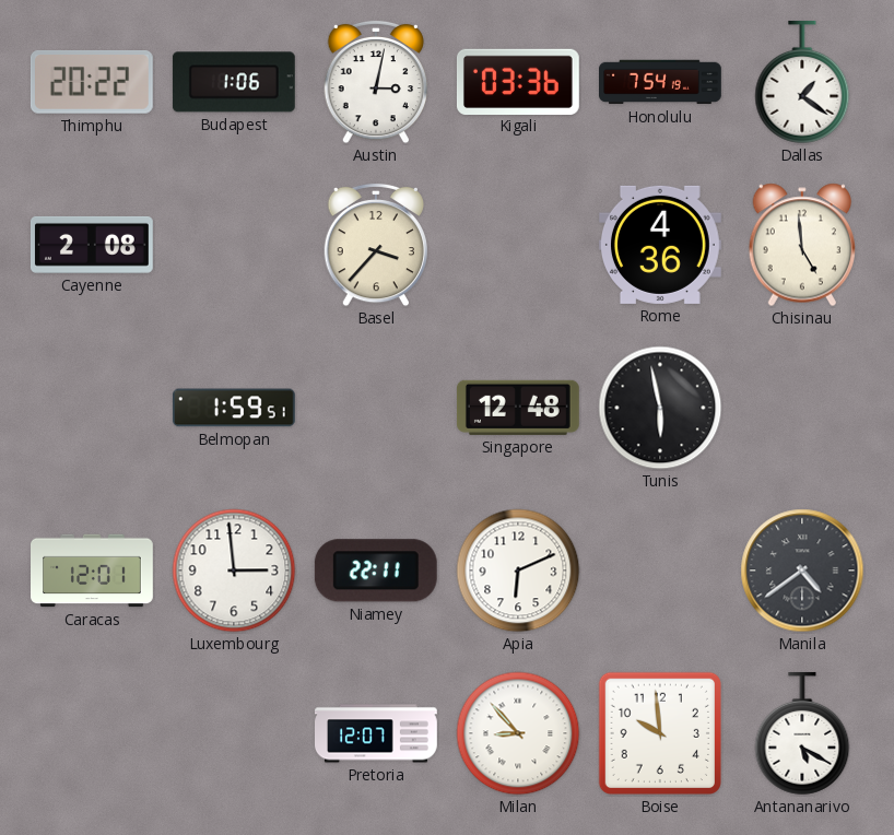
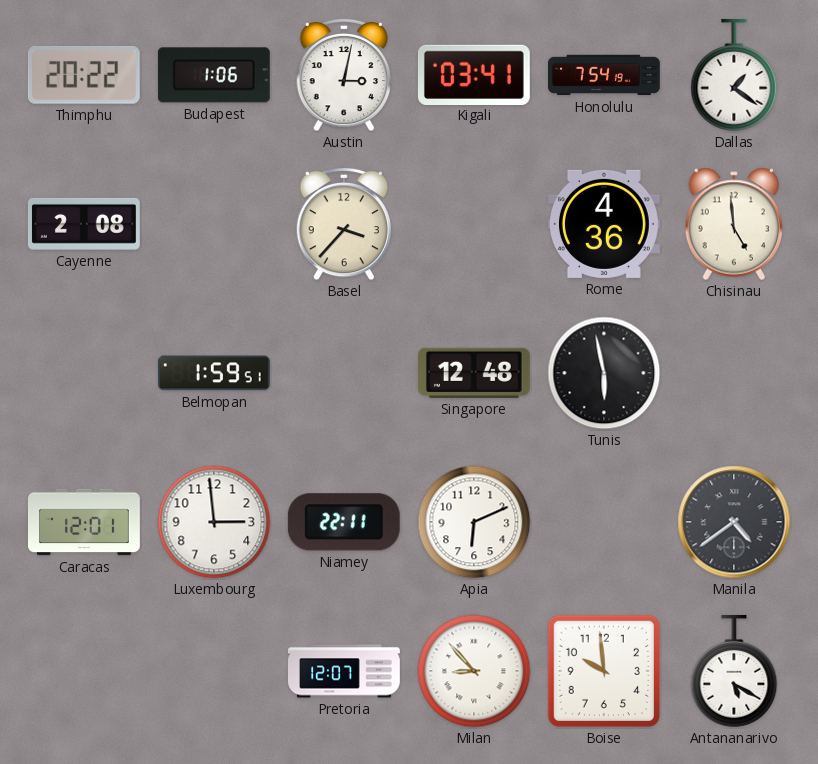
Kigali: 03:36 -> 03:41
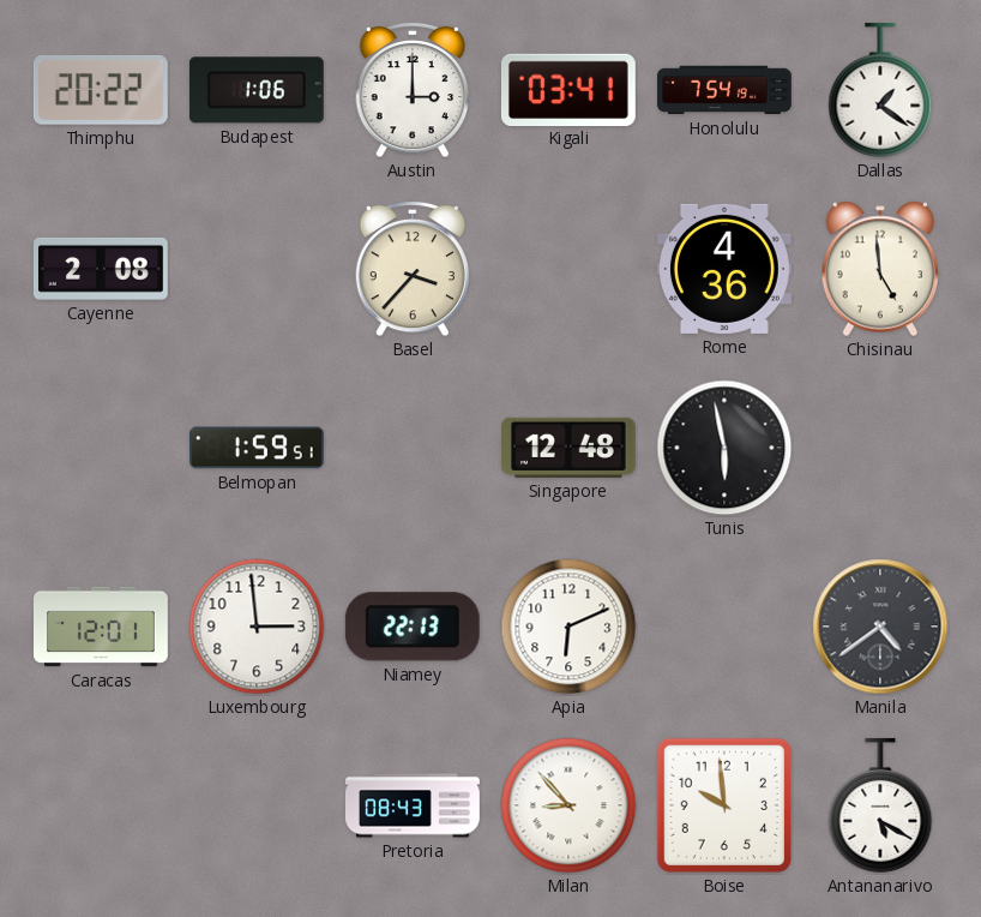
Austin: 3:02 -> 3:00
Niamey: 22:11 -> 22:13
Pretoria: 12:07 -> 08:43
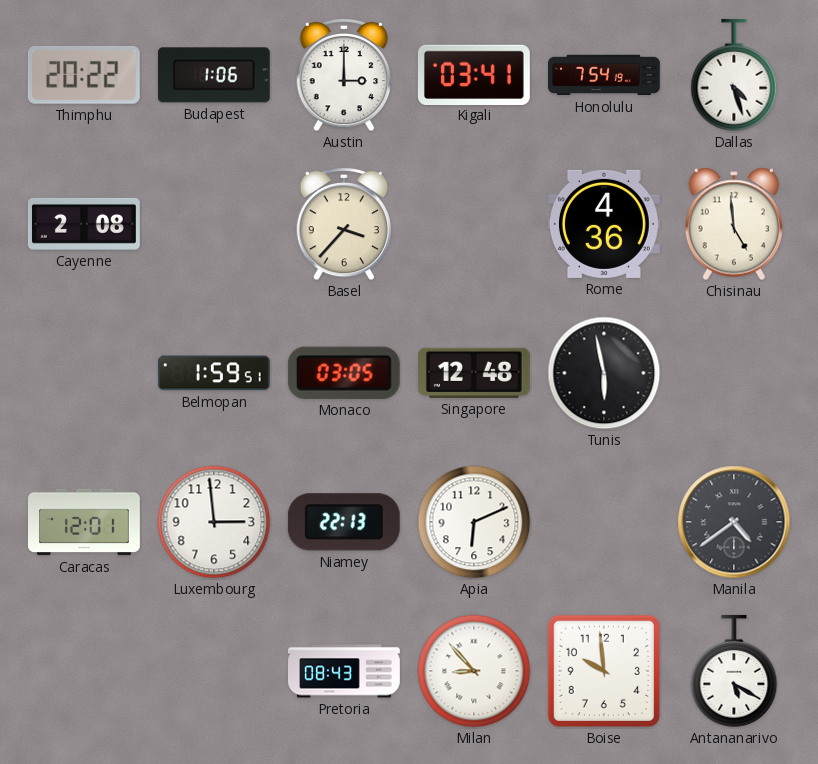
Dallas: 1:21 -> 4:27
Monaco: none -> 03:05
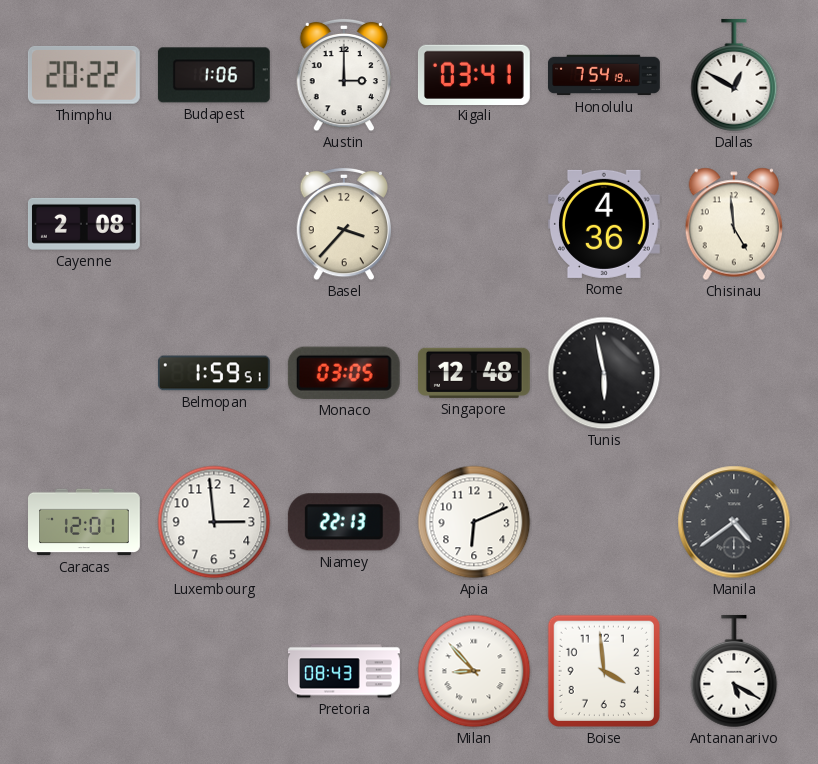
Dallas: 4:27 -> 12:50
Boise: 9:59 -> 3:59
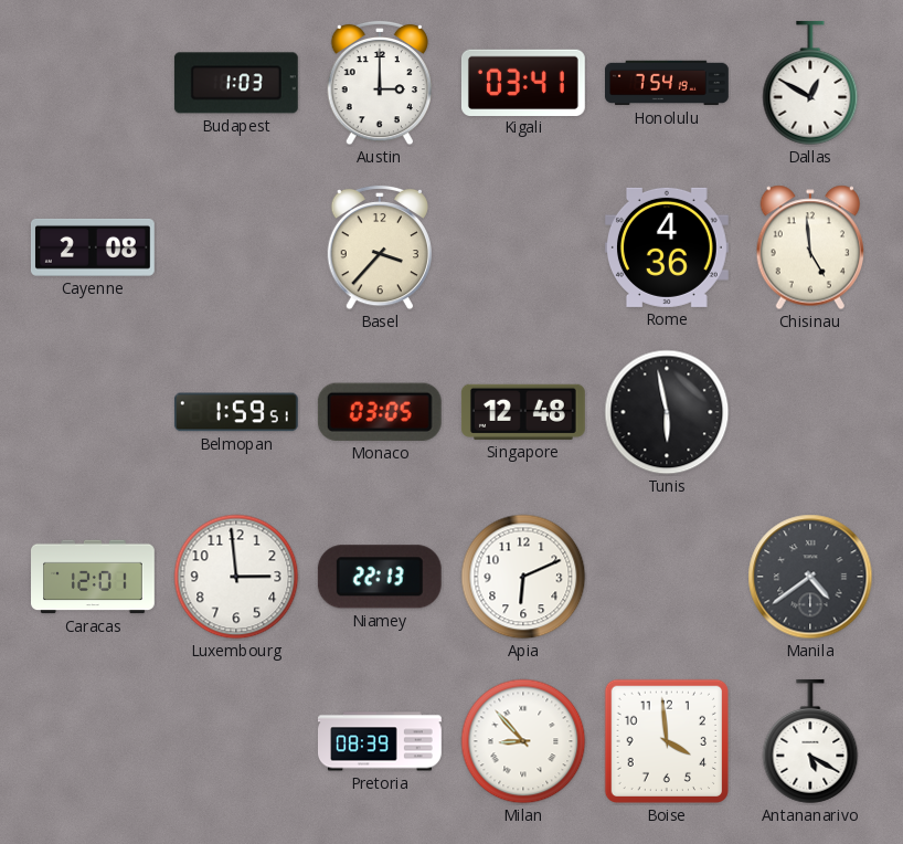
Thimphu: 20:22 -> none
Budapest: 1:06 -> 1:03
Pretoria: 08:43 -> 08:39
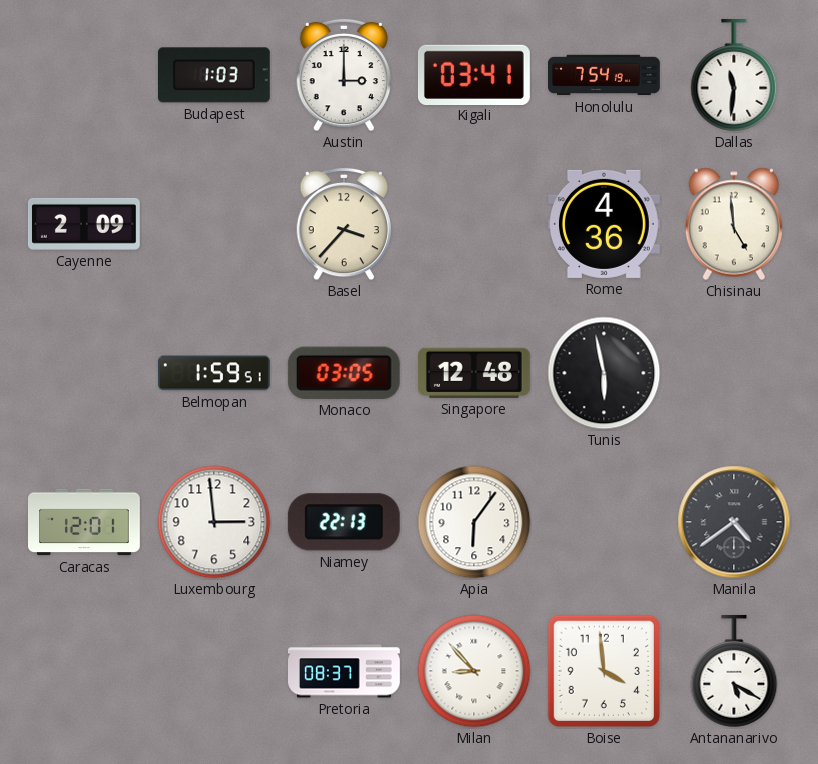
Dallas: 12:50 -> 11:31
Cayenne: 2:08 -> 2:09
Apia: 6:11 -> 6:06
Pretoria: 08:39 -> 08:37
